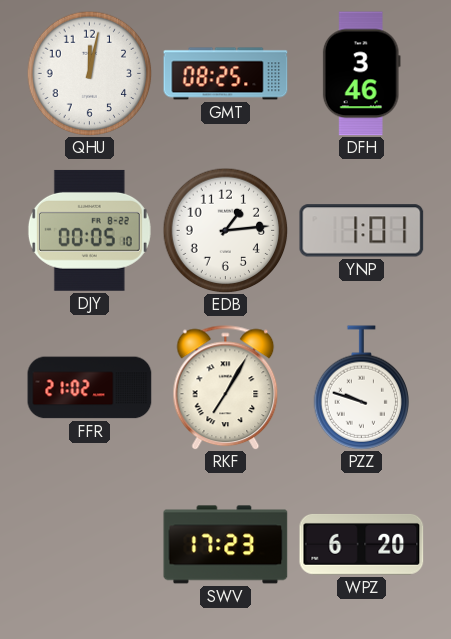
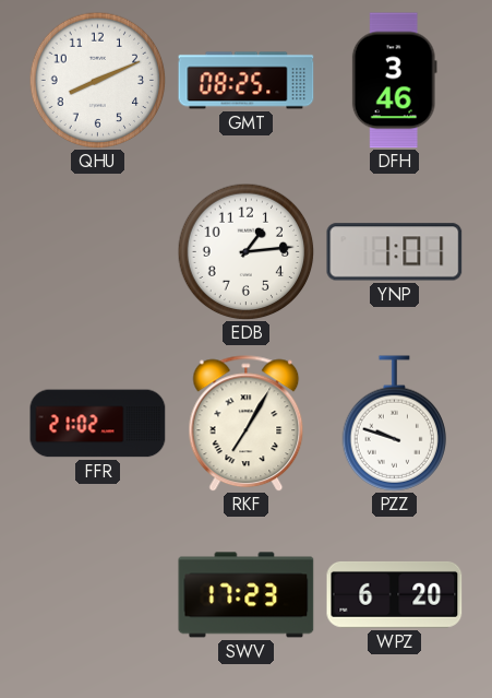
QHU: 12:02 -> 8:11
DJY: 00:05 -> none
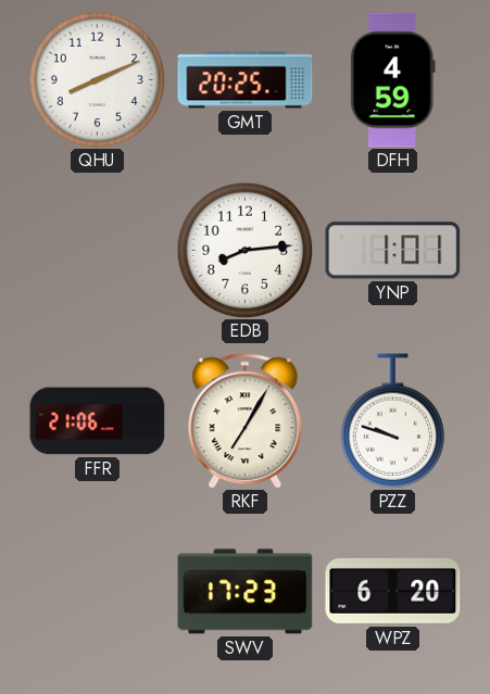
GMT: 08:25 -> 20:25
DFH: 3:46 -> 4:59
EDB: 1:14 -> 8:14
FFR: 21:02 -> 21:06
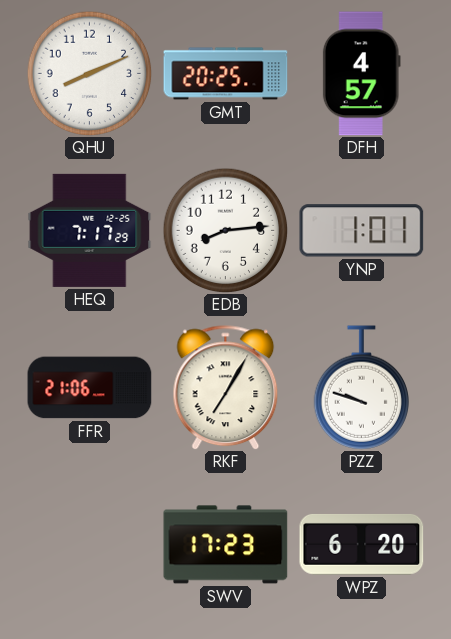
DFH: 4:59 -> 4:57
HEQ: none -> 7:17
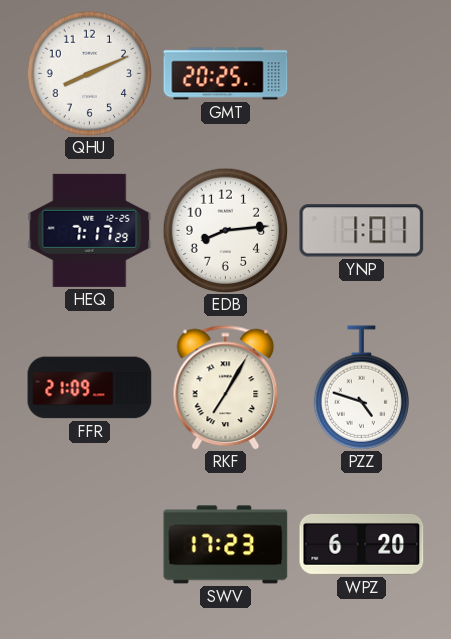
DFH: 4:57 -> none
FFR: 21:06 -> 21:09
PZZ: 9:48 -> 4:48
